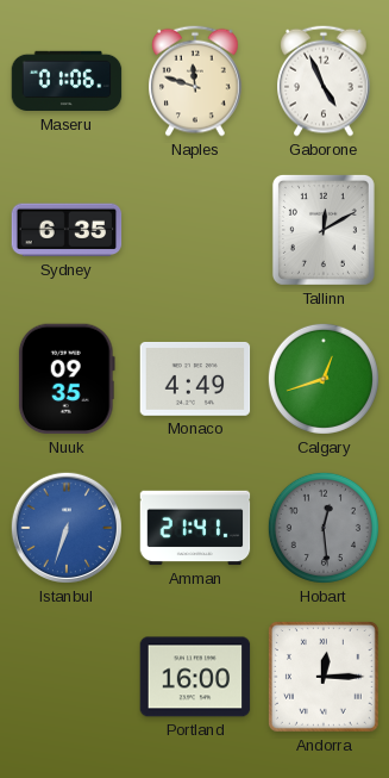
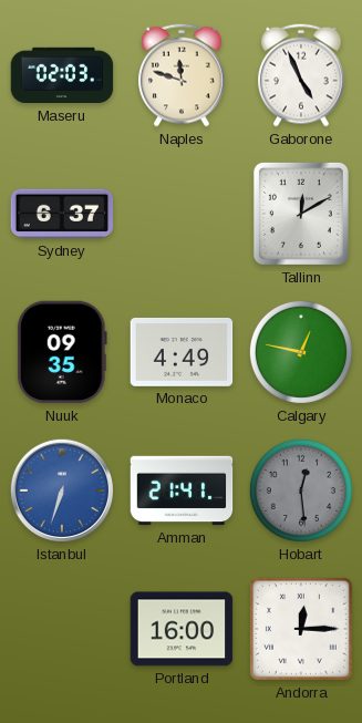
Maseru: 01:06 -> 02:03
Sydney: 6:35 -> 6:37
Calgary: 12:42 -> 12:47
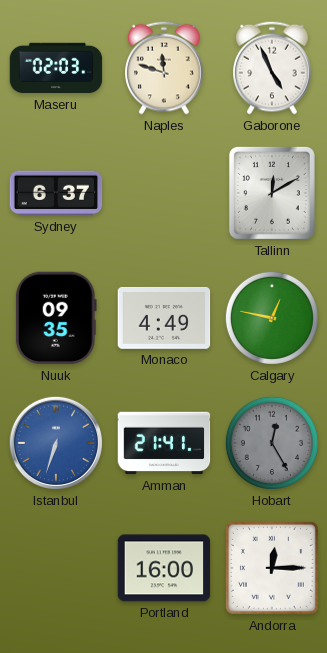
Hobart: 12:29 -> 12:25
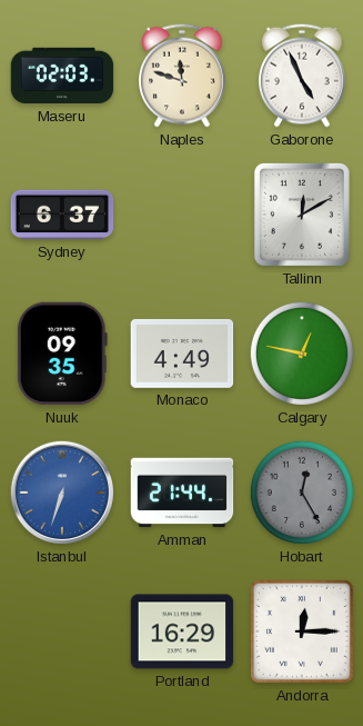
Amman: 21:41 -> 21:44
Portland: 16:00 -> 16:29
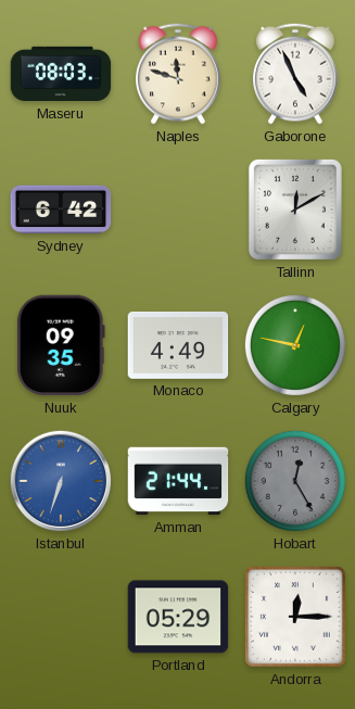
Maseru: 02:03 -> 08:03
Sydney: 6:37 -> 6:42
Portland: 16:29 -> 05:29
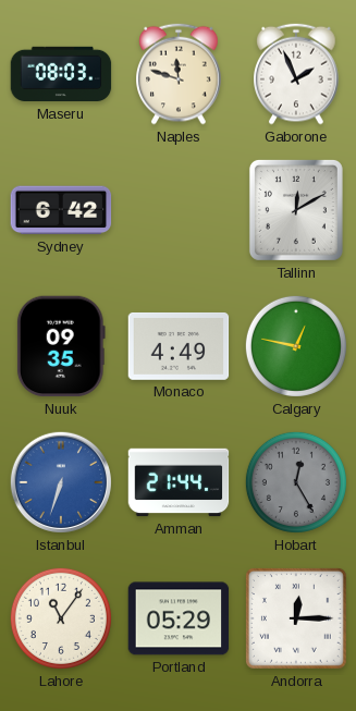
Gaborone: 4:56 -> 1:56
Lahore: none -> 11:06
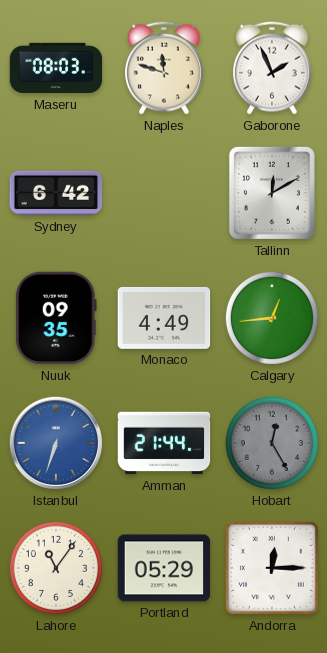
Calgary: 12:47 -> 12:44
